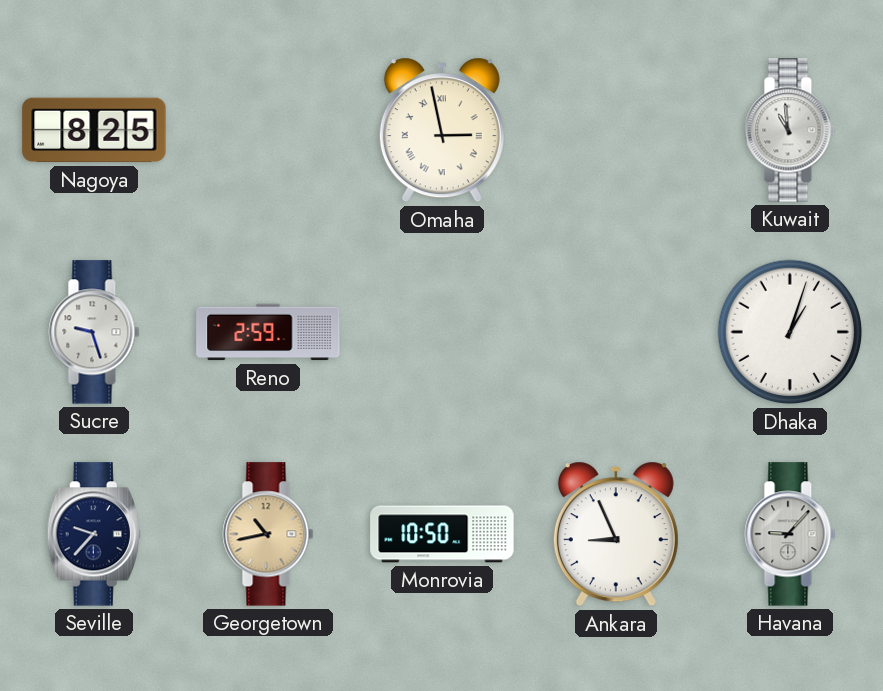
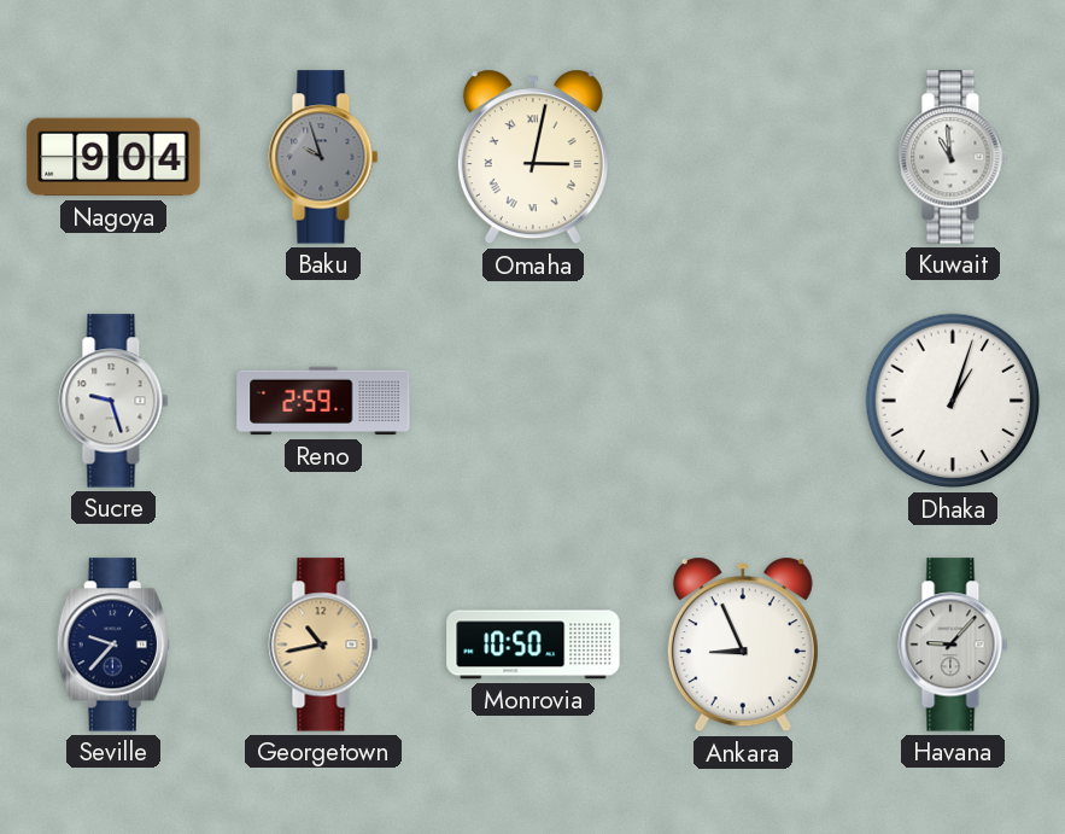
Nagoya: 8:25 -> 9:04
Baku: none -> 9:57
Omaha: 2:58 -> 3:02
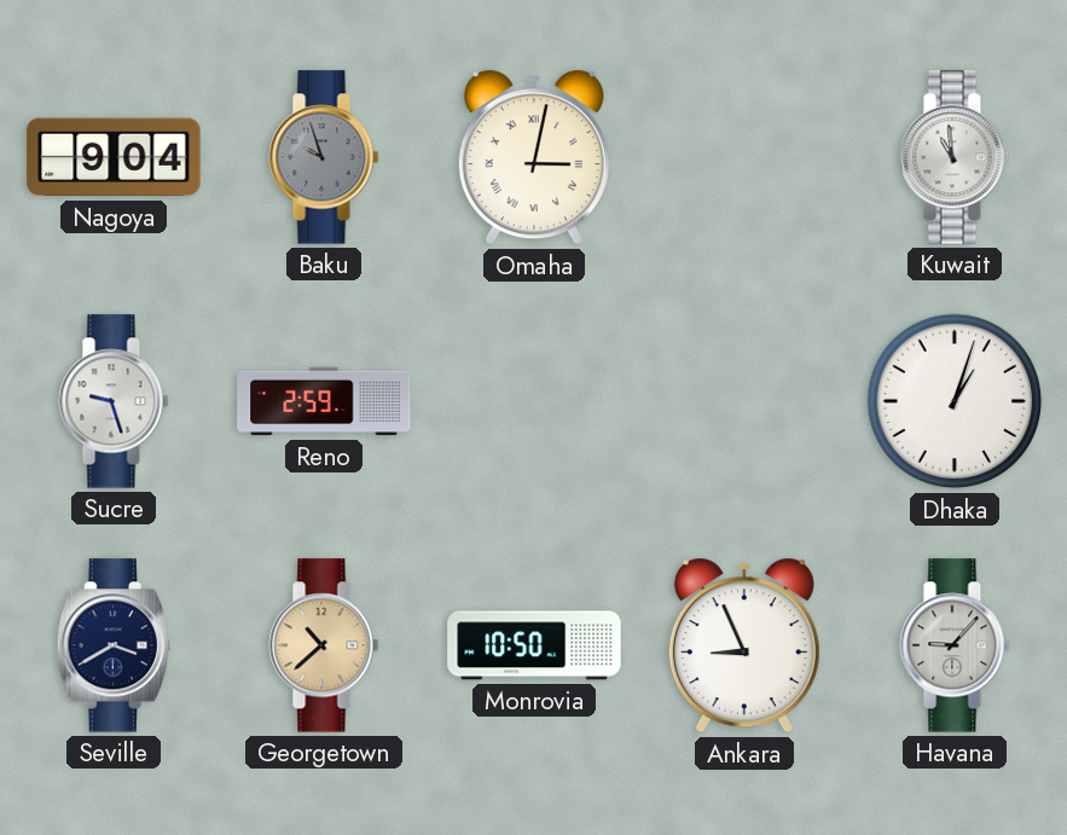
Seville: 9:37 -> 3:40
Georgetown: 10:43 -> 10:38
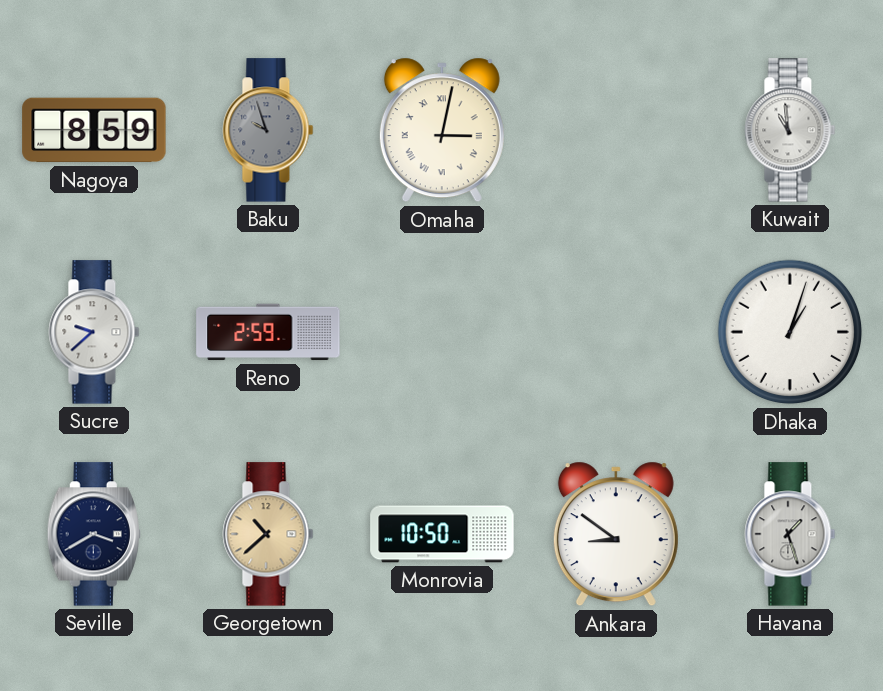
Nagoya: 9:04 -> 8:59
Sucre: 9:27 -> 9:38
Ankara: 8:56 -> 8:51
Havana: 9:07 -> 1:27
